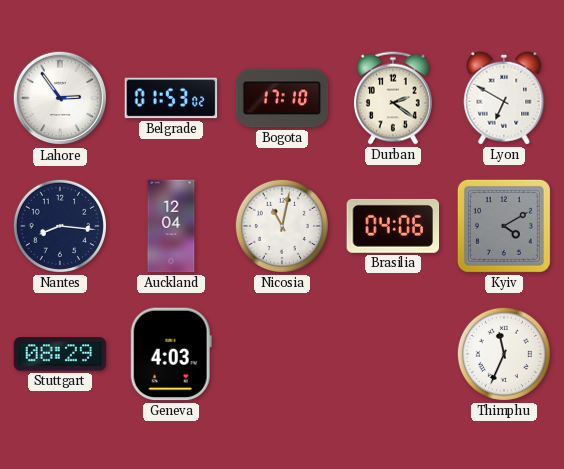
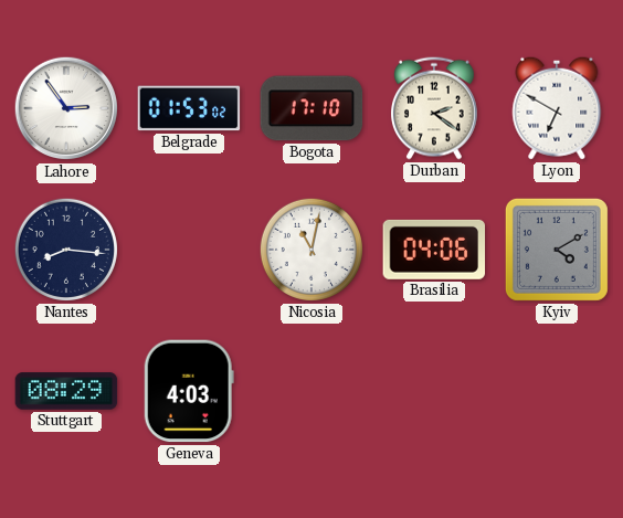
Auckland: 12:04 -> none
Thimphu: 11:34 -> none
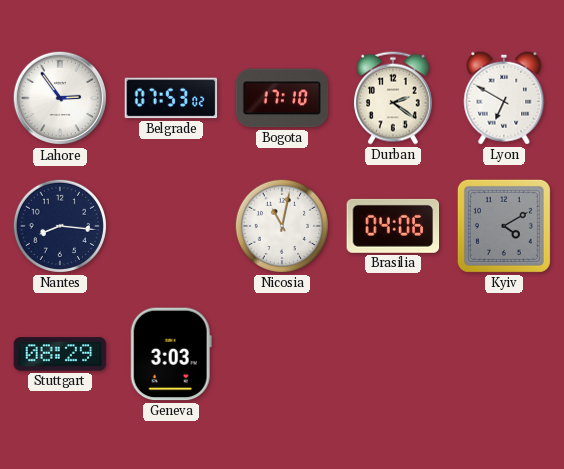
Belgrade: 01:53 -> 07:53
Geneva: 4:03 -> 3:03
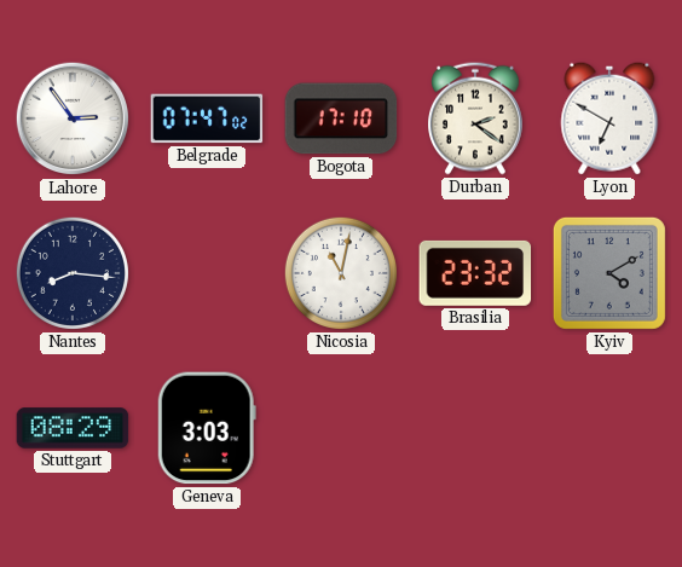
Belgrade: 07:53 -> 07:47
Brasilia: 04:06 -> 23:32
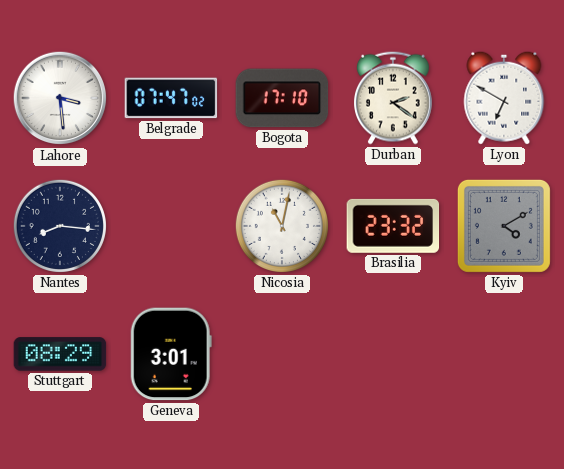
Lahore: 2:54 -> 3:29
Geneva: 3:03 -> 3:01
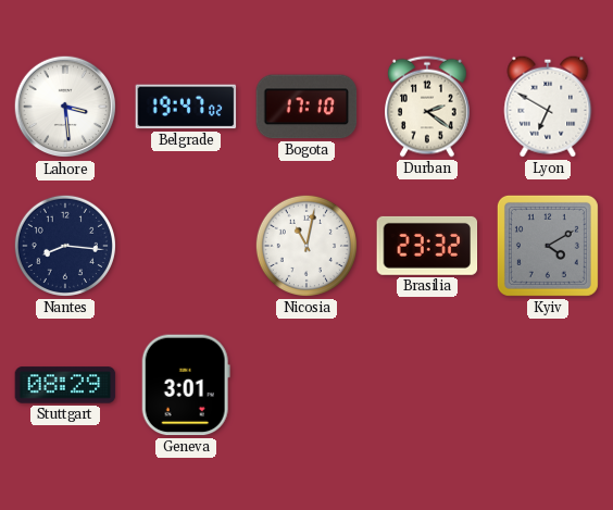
Belgrade: 07:47 -> 19:47
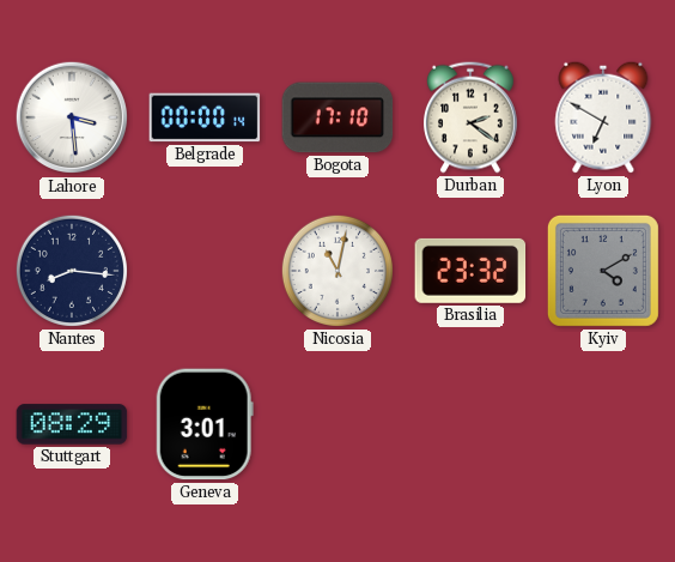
Belgrade: 19:47 -> 00:00
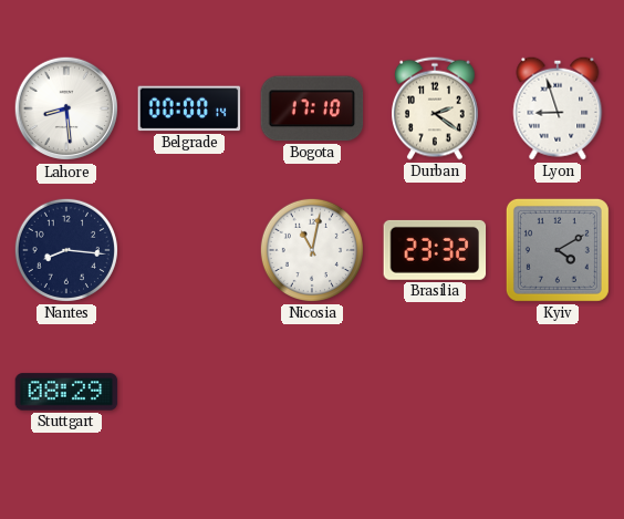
Lahore: 3:29 -> 8:29
Lyon: 6:50 -> 8:57
Geneva: 3:01 -> none
